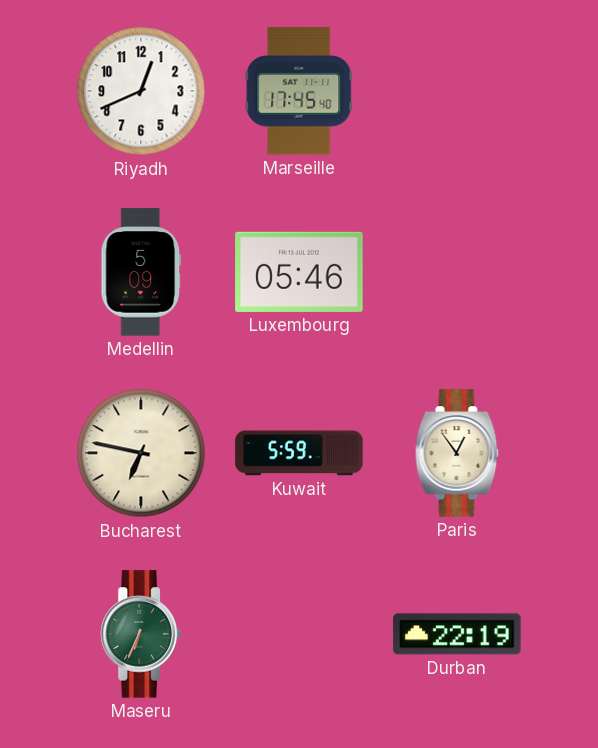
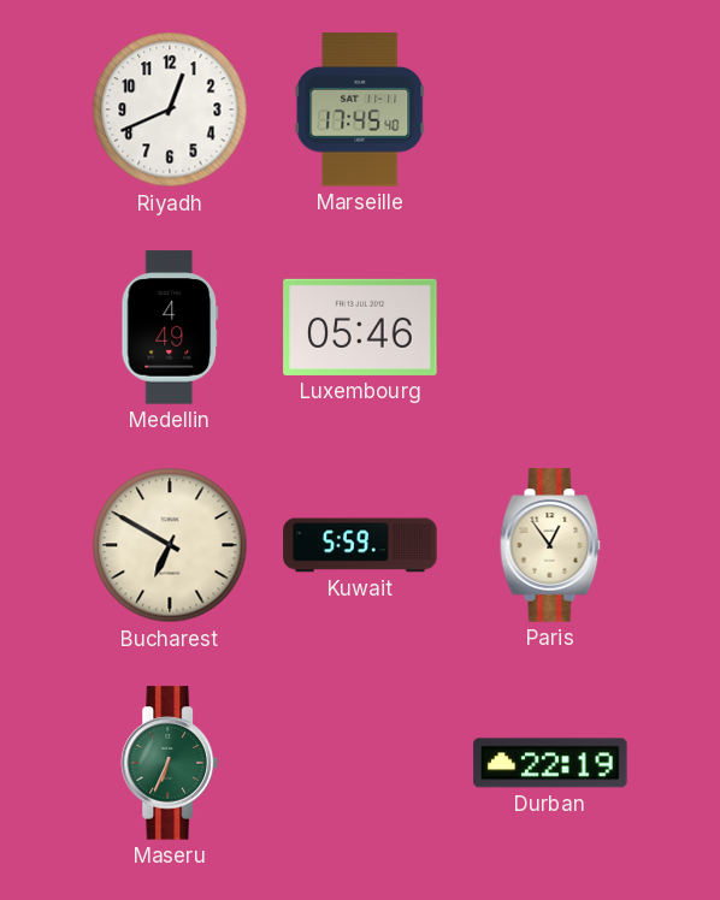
Medellin: 5:09 -> 4:49
Bucharest: 6:47 -> 6:50
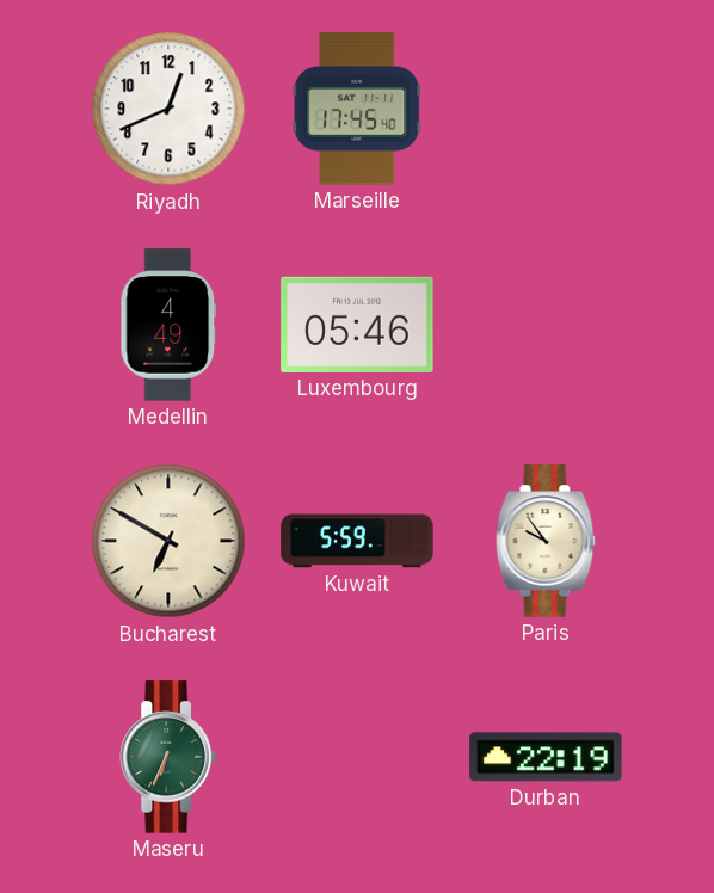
Paris: 12:54 -> 9:54
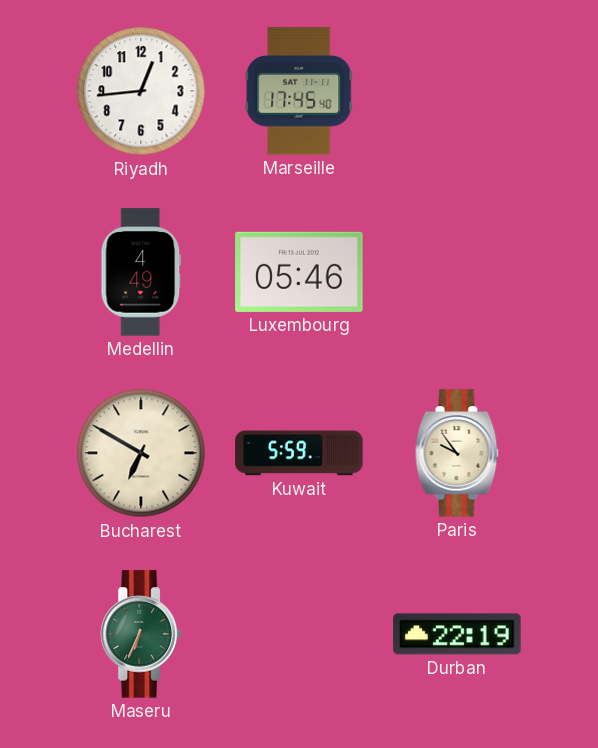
Riyadh: 12:41 -> 12:44
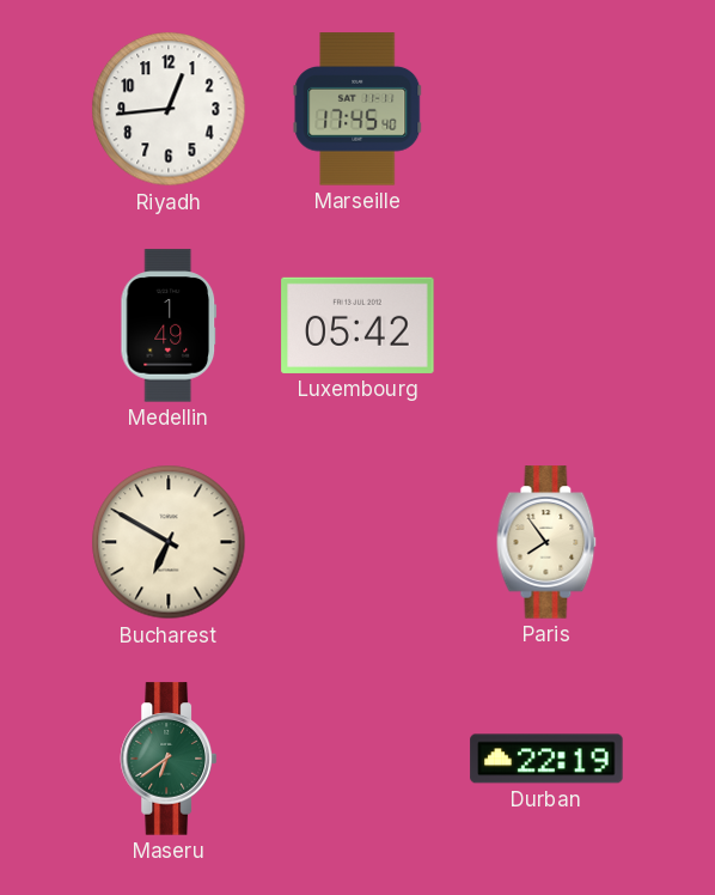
Medellin: 4:49 -> 1:49
Luxembourg: 05:46 -> 05:42
Kuwait: 5:59 -> none
Paris: 9:54 -> 7:54
Maseru: 6:34 -> 6:39
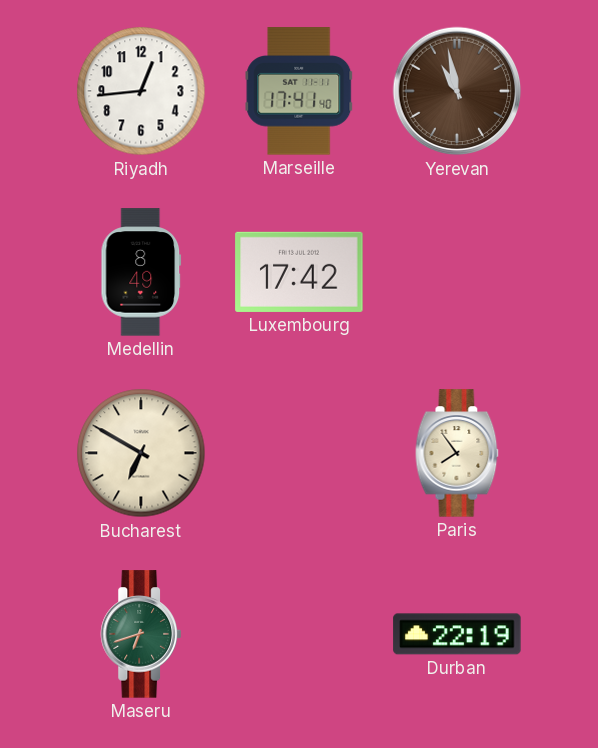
Marseille: 17:45 -> 17:41
Yerevan: none -> 10:58
Medellin: 1:49 -> 8:49
Luxembourg: 05:42 -> 17:42
Maseru: 6:39 -> 6:42
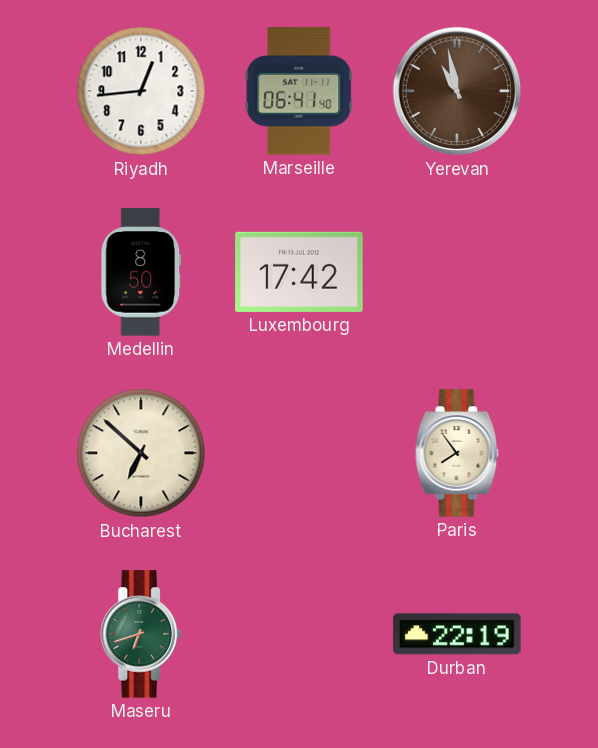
Marseille: 17:41 -> 06:41
Medellin: 8:49 -> 8:50
Bucharest: 6:50 -> 6:52
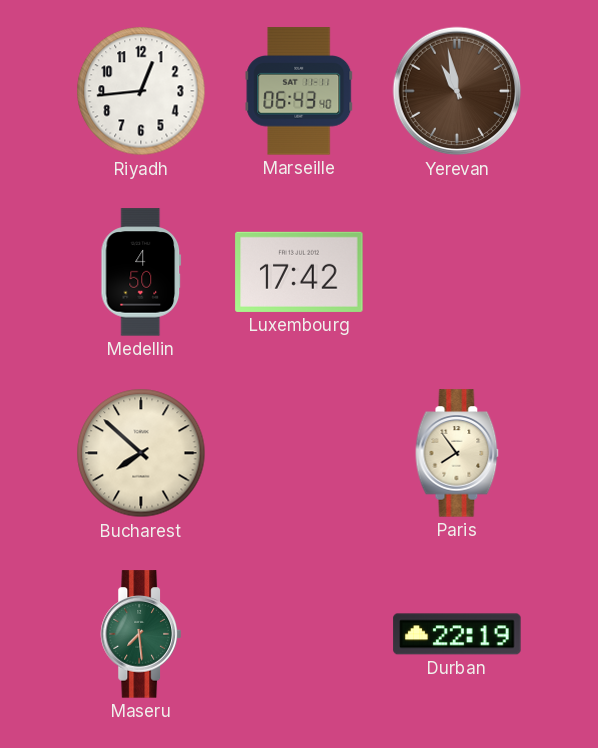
Marseille: 06:41 -> 06:43
Medellin: 8:50 -> 4:50
Bucharest: 6:52 -> 7:52
Maseru: 6:42 -> 7:29
